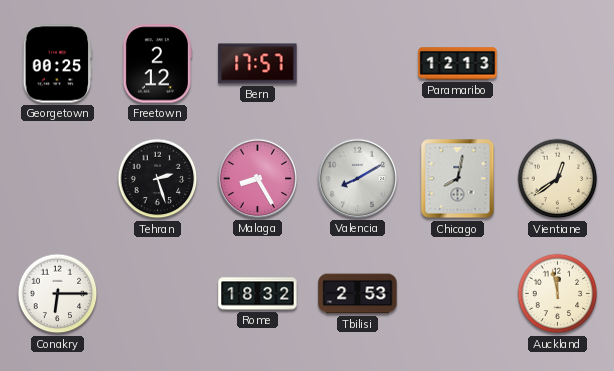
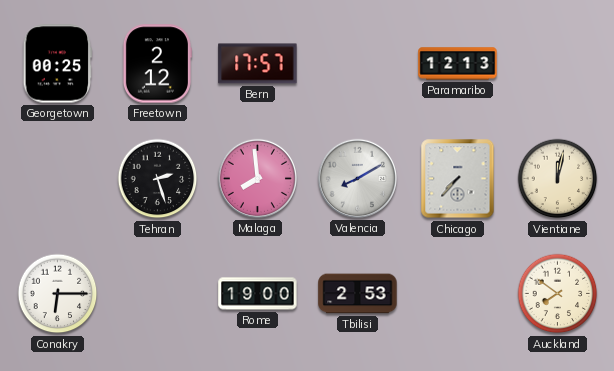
Malaga: 8:25 -> 7:59
Chicago: 8:02 -> 7:37
Vientiane: 12:39 -> 12:02
Rome: 18:32 -> 19:00
Auckland: 11:58 -> 7:51
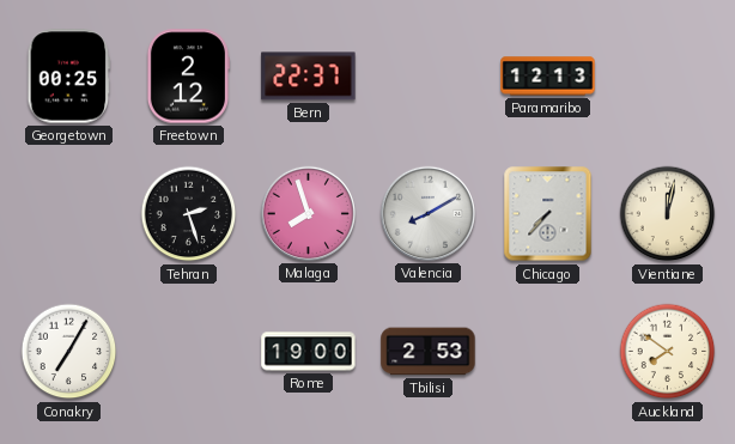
Bern: 17:57 -> 22:37
Malaga: 7:59 -> 7:57
Conakry: 6:15 -> 7:05
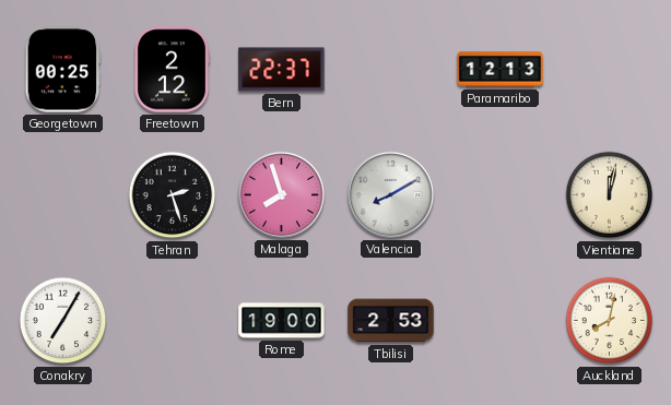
Chicago: 7:37 -> none
Auckland: 7:51 -> 8:02
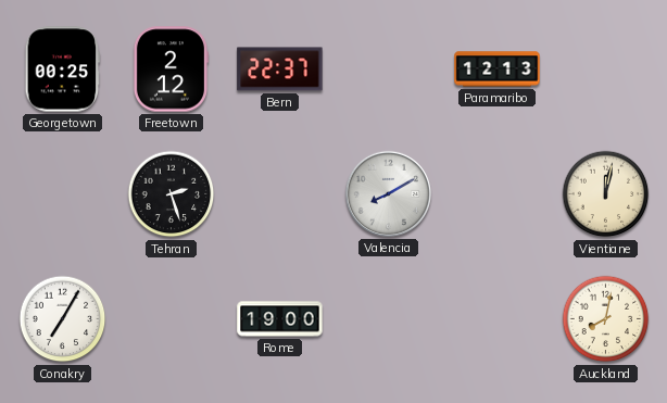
Malaga: 7:57 -> none
Tbilisi: 2:53 -> none
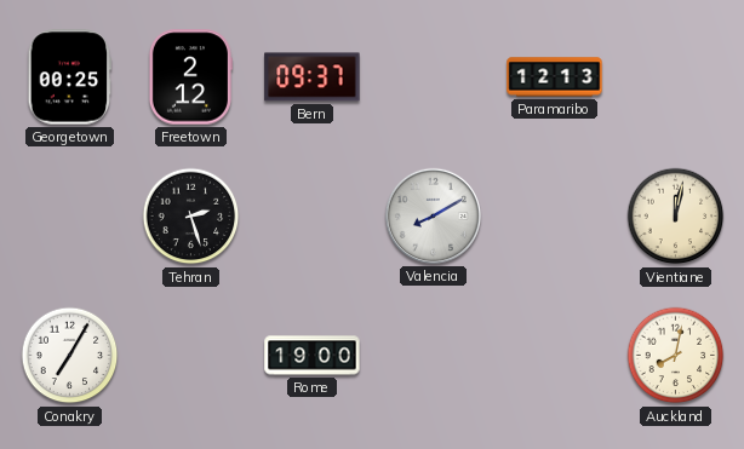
Bern: 22:37 -> 09:37
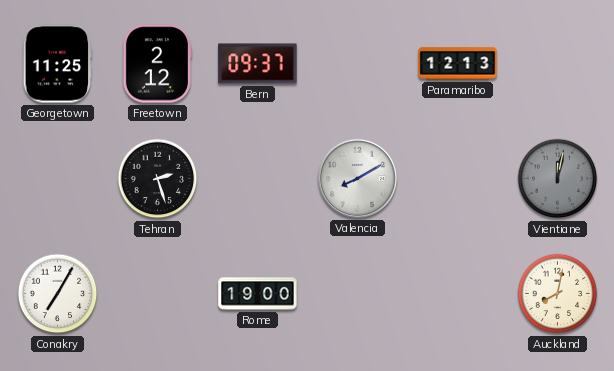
Georgetown: 00:25 -> 11:25
Vientiane dial: cream -> grey
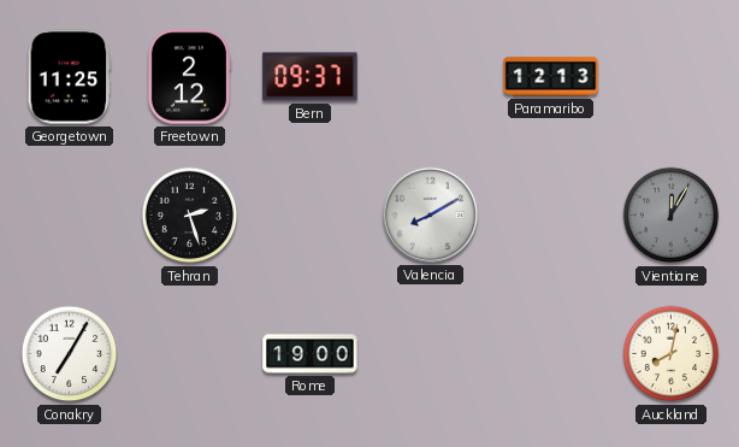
Vientiane: 12:02 -> 12:05
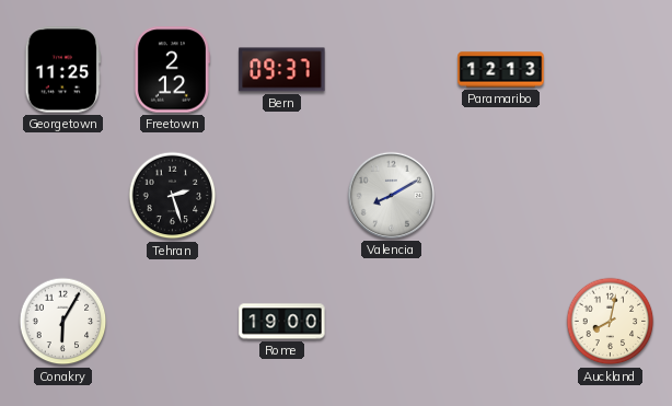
Vientiane: 12:05 -> none
Conakry: 7:05 -> 6:05
